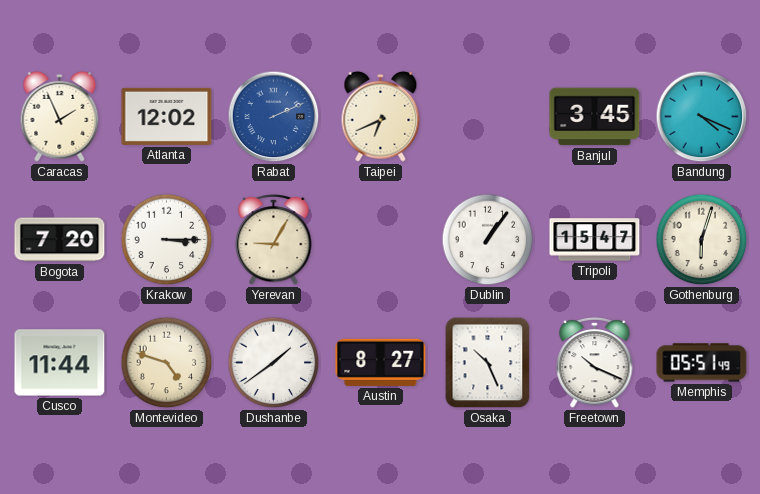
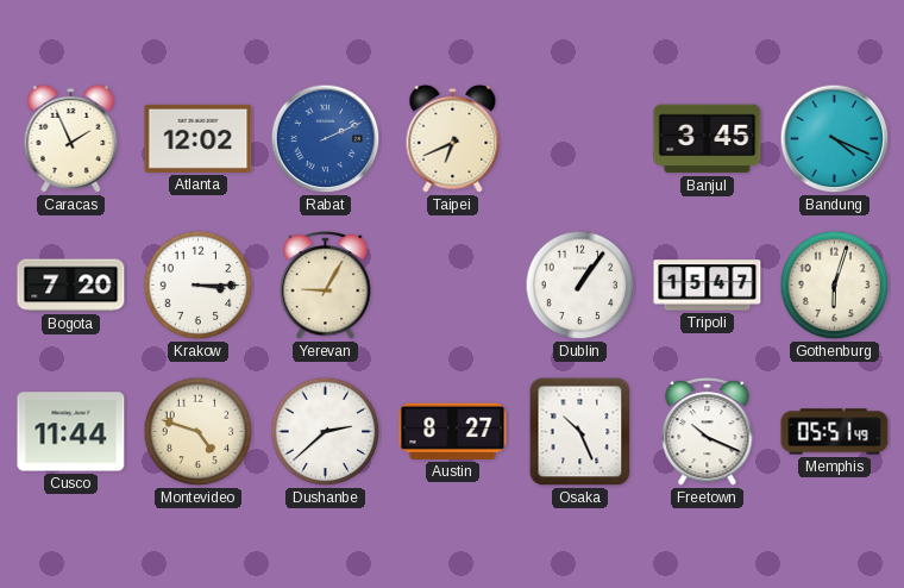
Dushanbe: 1:39 -> 2:38
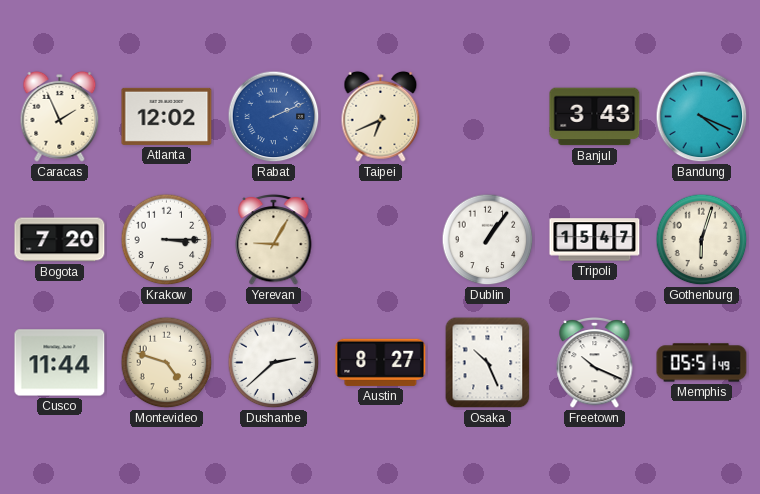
Banjul: 3:45 -> 3:43
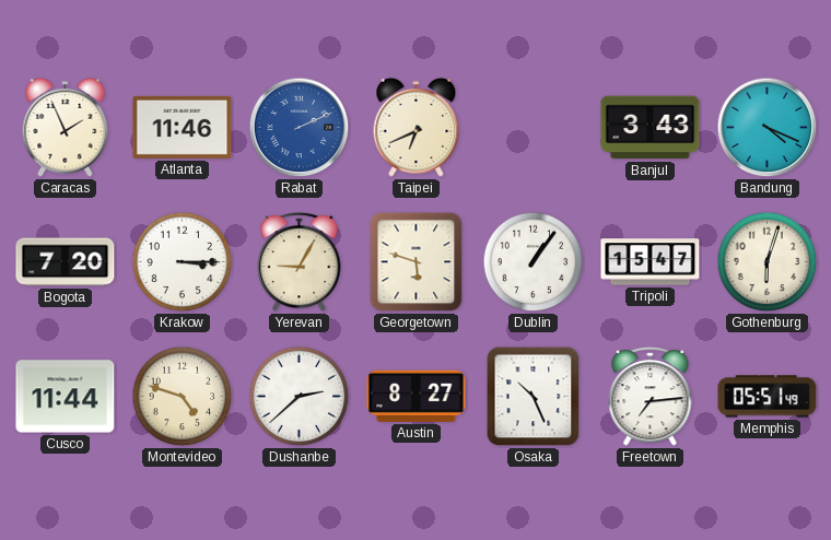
Atlanta: 12:02 -> 11:46
Georgetown: none -> 5:48
Freetown: 10:19 -> 7:14
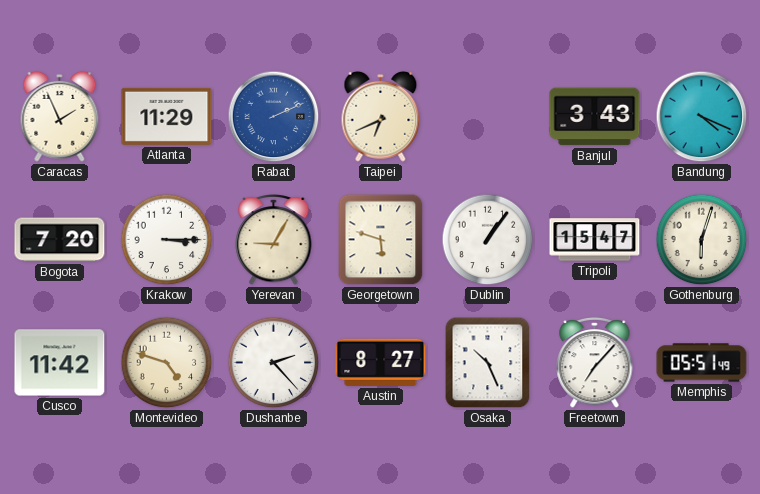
Atlanta: 11:46 -> 11:29
Cusco: 11:44 -> 11:42
Dushanbe: 2:38 -> 2:23
Freetown: 7:14 -> 7:07
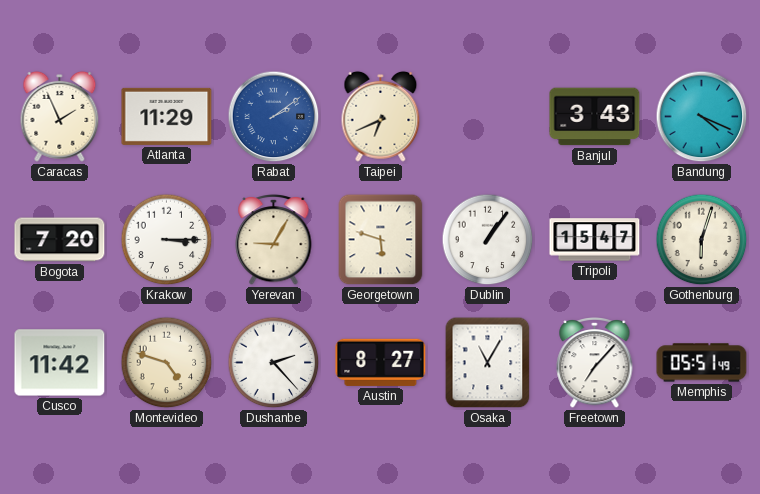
Rabat: 2:11 -> 2:09
Osaka: 10:26 -> 11:05
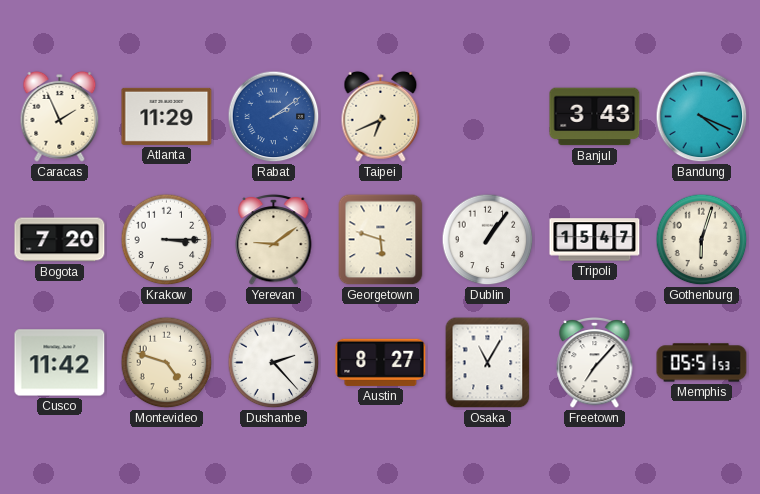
Yerevan: 9:05 -> 9:09
Memphis: 05:51:49 -> 05:51:53
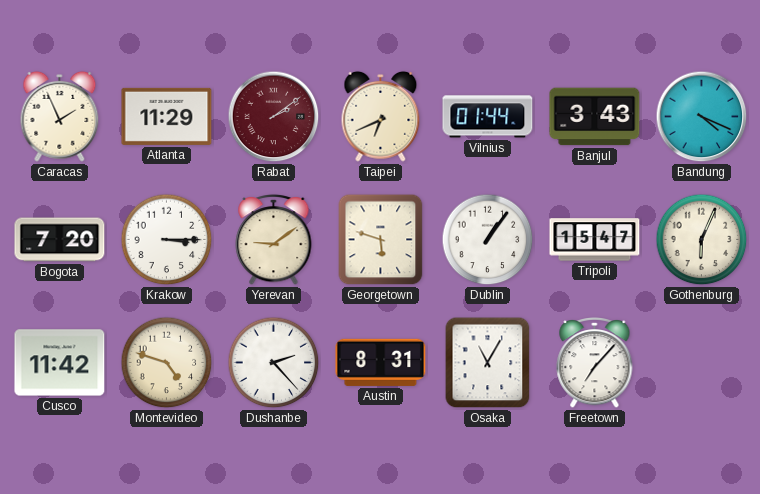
Rabat dial: blue -> burgundy
Vilnius: none -> 01:44
Gothenburg: 6:03 -> 6:04
Austin: 8:27 -> 8:31
Memphis: 05:51 -> none
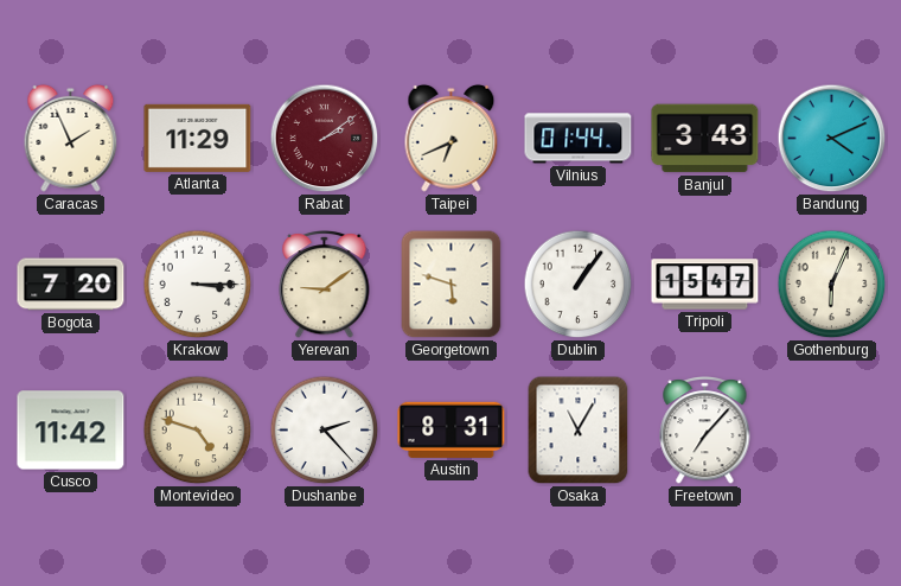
Bandung: 4:19 -> 4:11
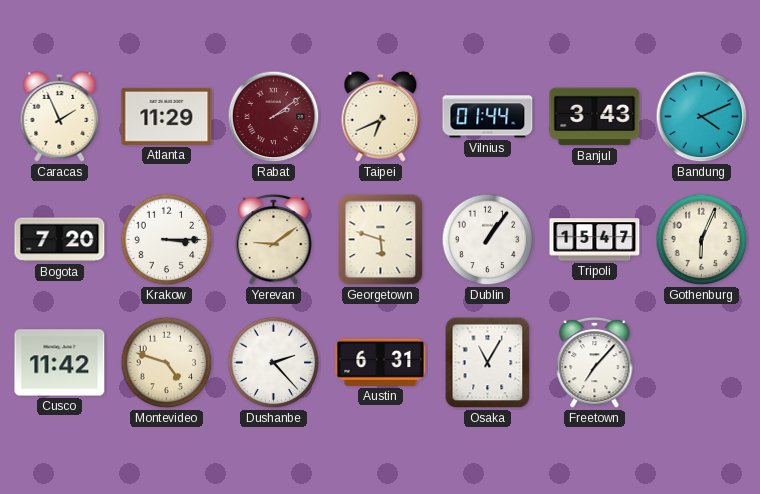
Austin: 8:31 -> 6:31
